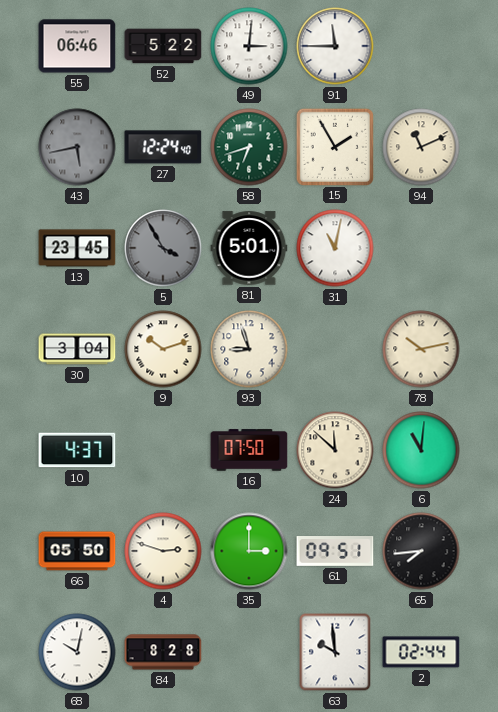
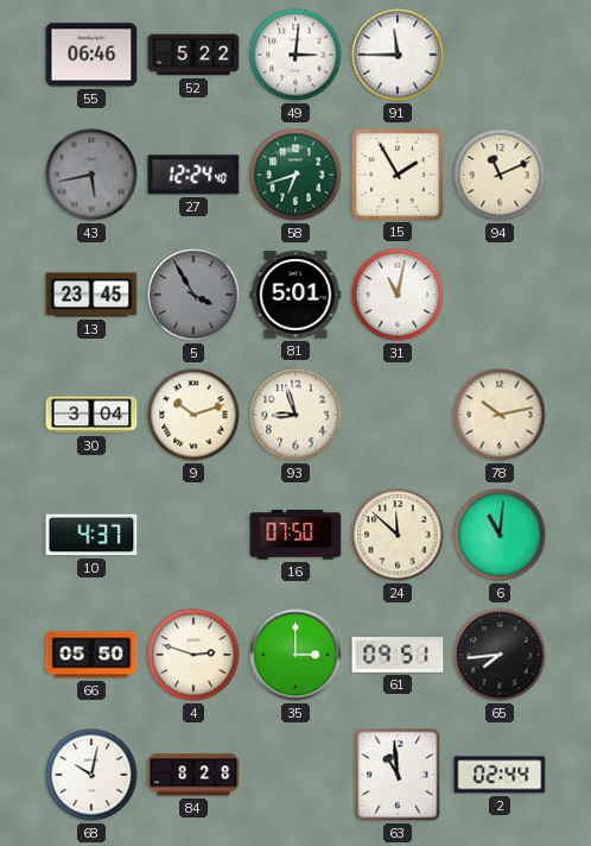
63: 9:59 -> 10:59
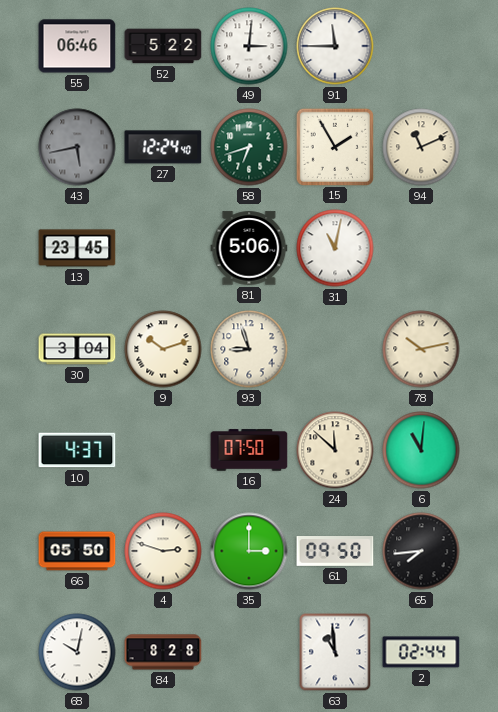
5: 3:55 -> none
81: 5:01 -> 5:06
61: 09:51 -> 09:50
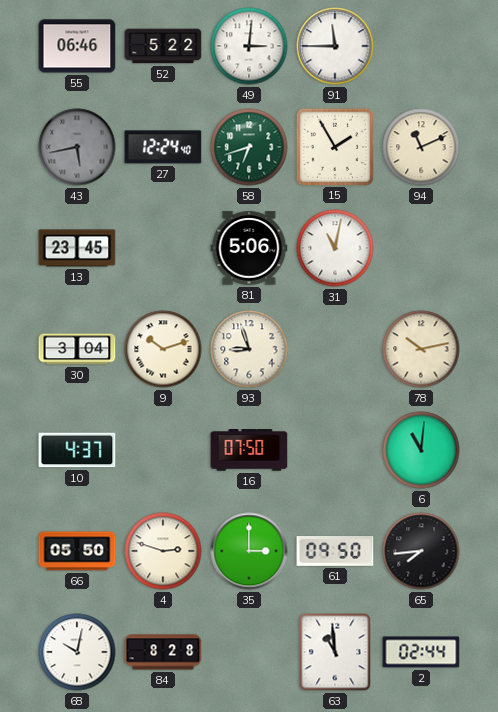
24: 11:52 -> none
